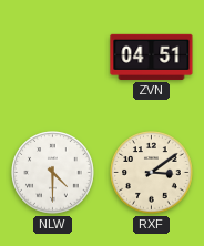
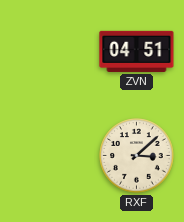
NLW: 4:30 -> none
RXF: 3:09 -> 3:08
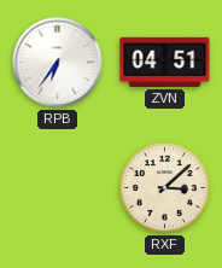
RPB: none -> 6:36
